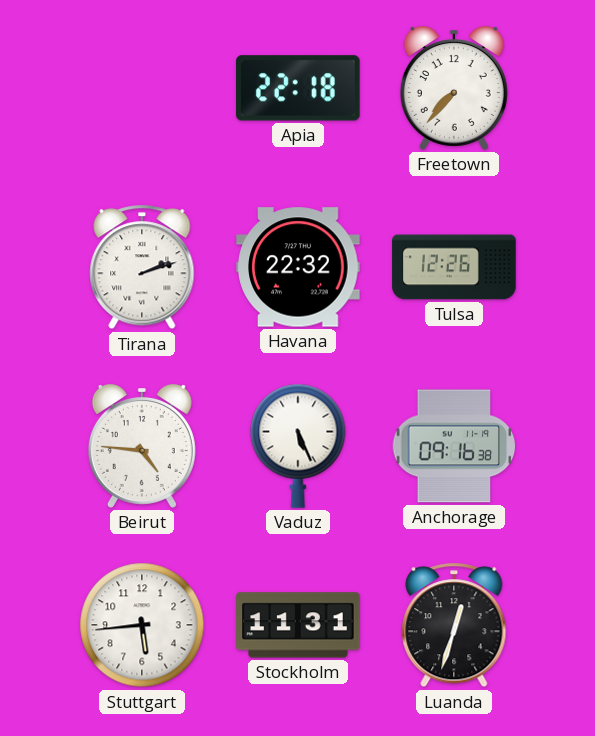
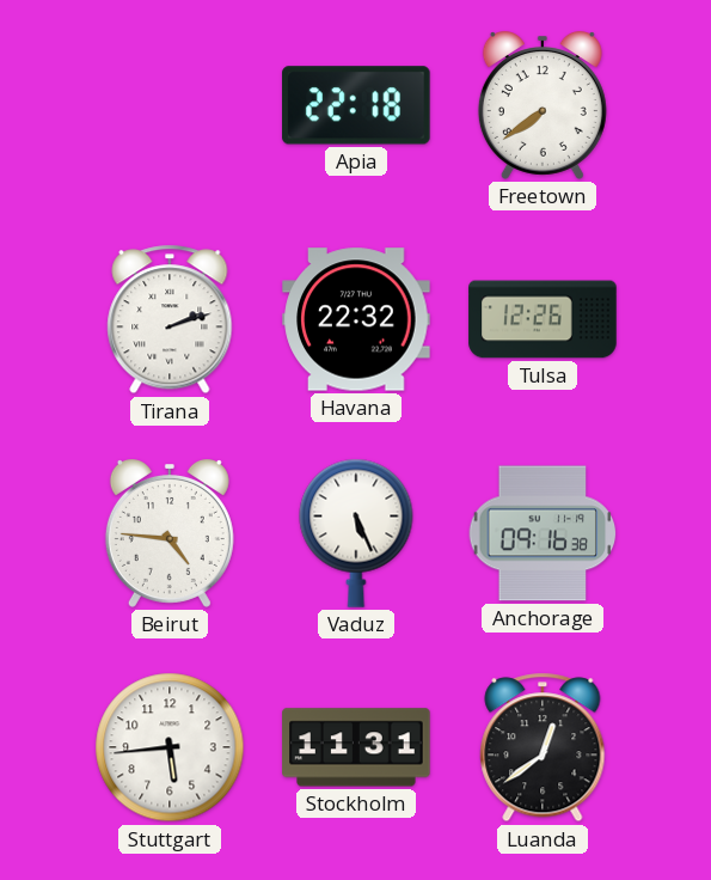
Freetown: 7:37 -> 7:39
Luanda: 12:33 -> 12:39
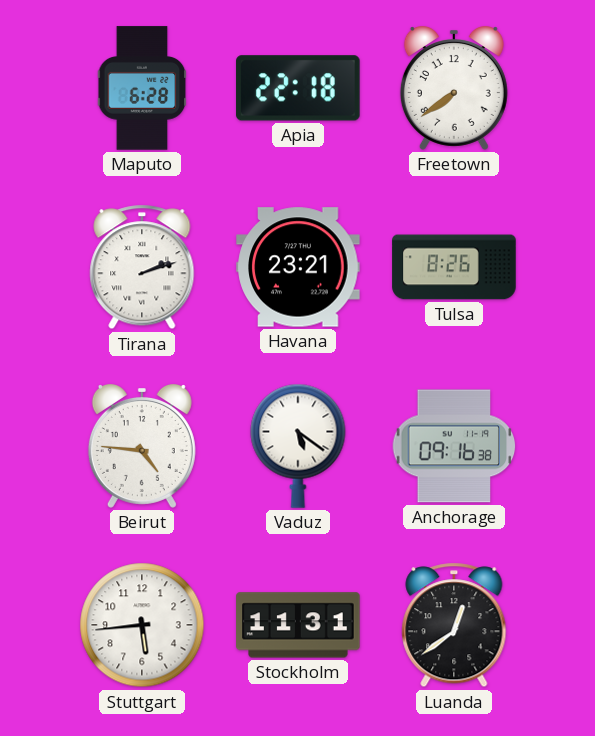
Maputo: none -> 6:28
Havana: 22:32 -> 23:21
Tulsa: 12:26 -> 8:26
Vaduz: 5:26 -> 5:21
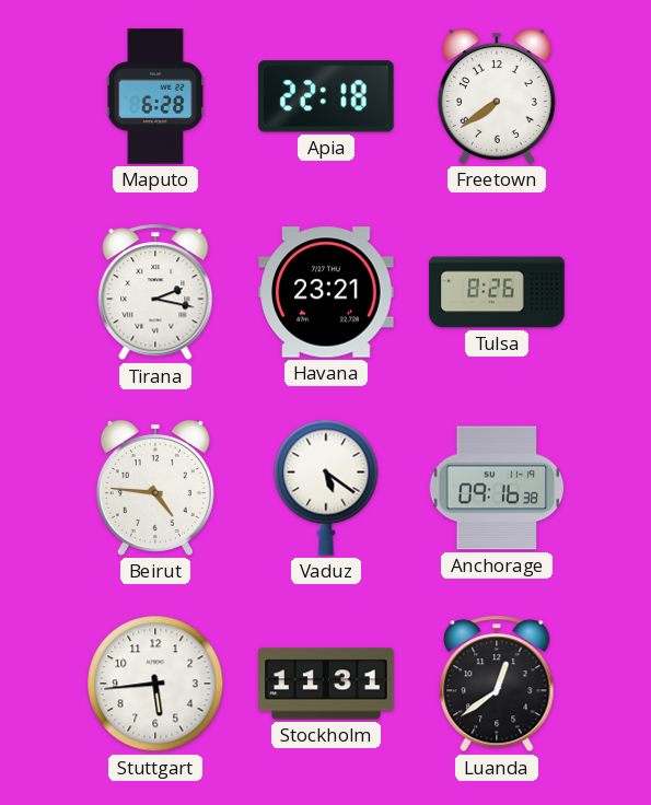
Tirana: 2:12 -> 2:17
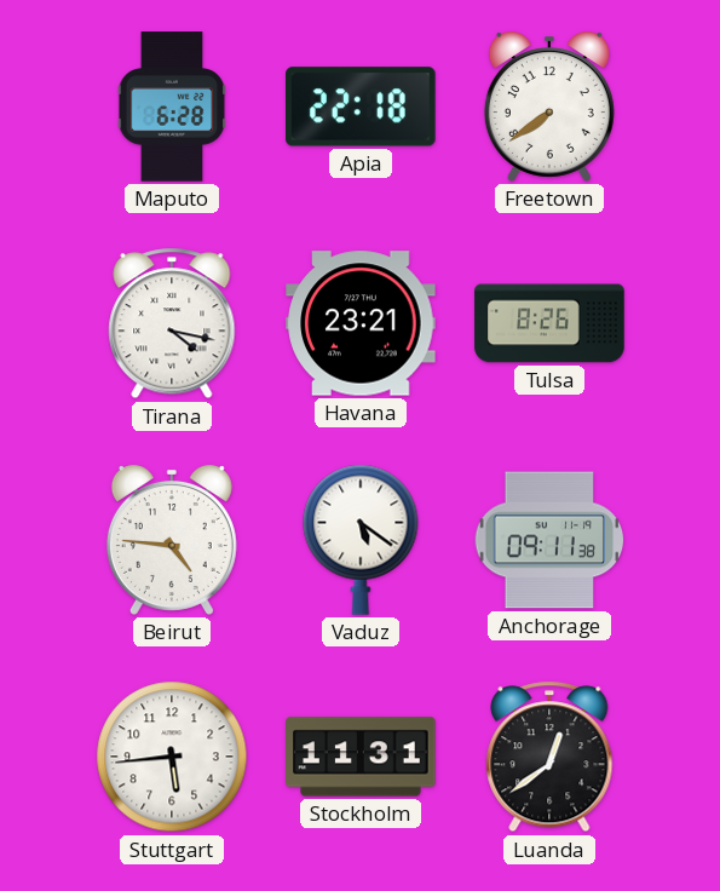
Tirana: 2:17 -> 4:17
Anchorage: 09:16 -> 09:11
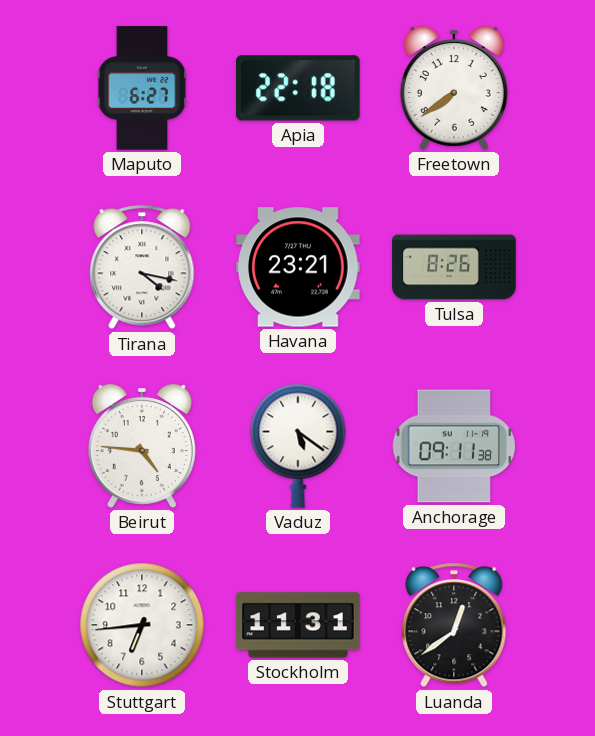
Maputo: 6:28 -> 6:27
Stuttgart: 5:44 -> 6:44
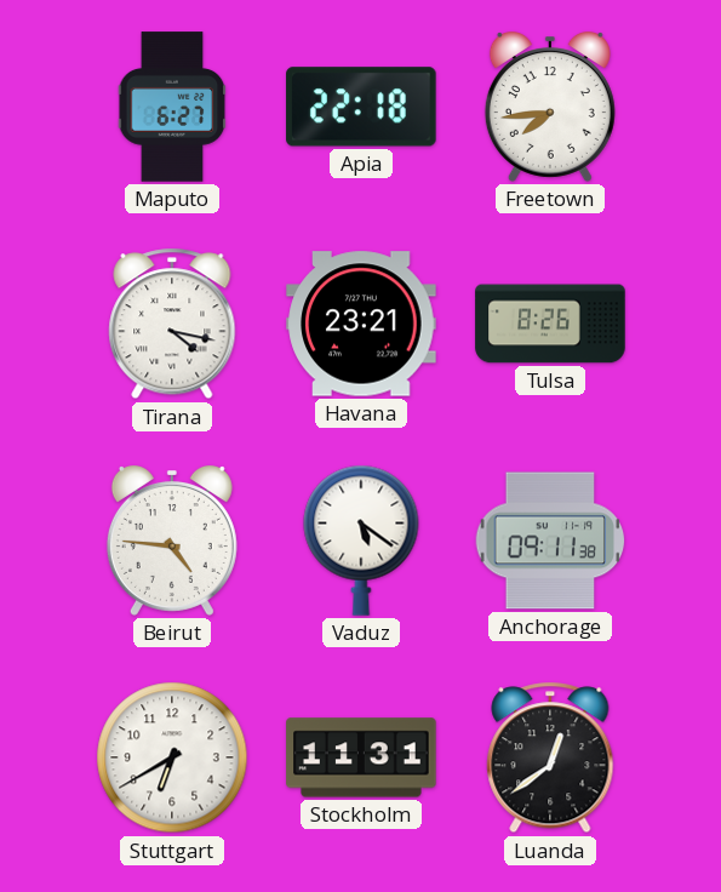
Freetown: 7:39 -> 7:44
Stuttgart: 6:44 -> 6:40
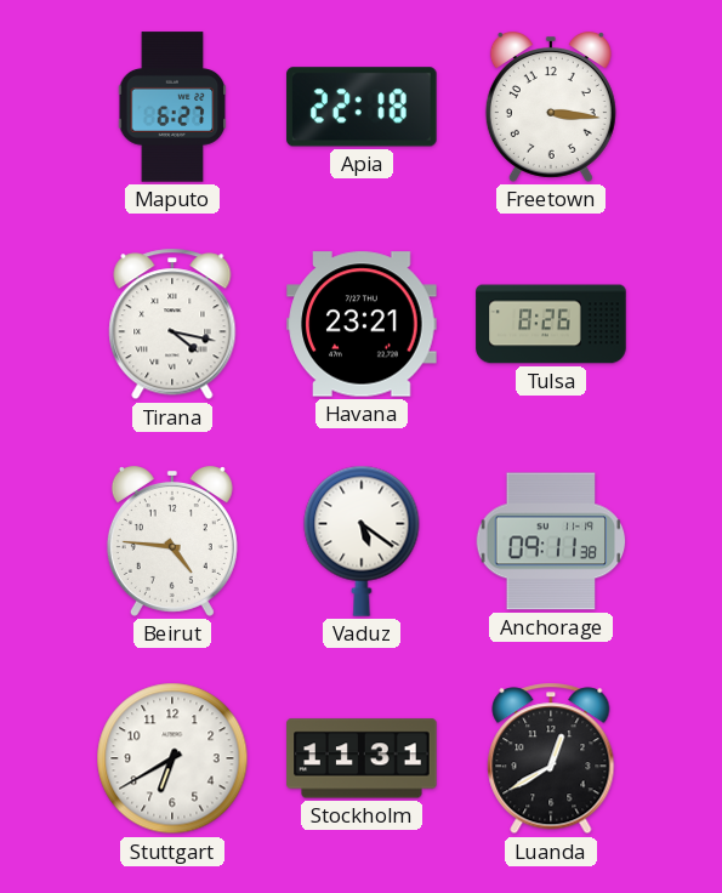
Freetown: 7:44 -> 3:16
Luanda: 12:39 -> 12:40
